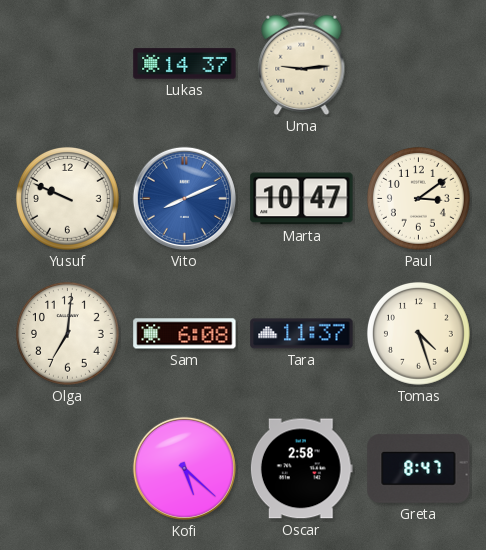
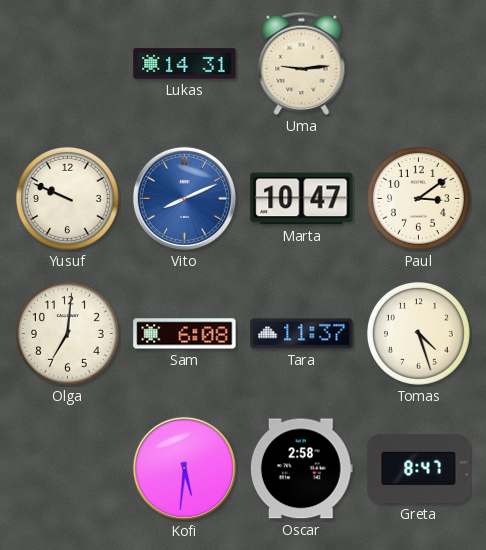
Lukas: 14:37 -> 14:31
Kofi: 5:22 -> 5:31
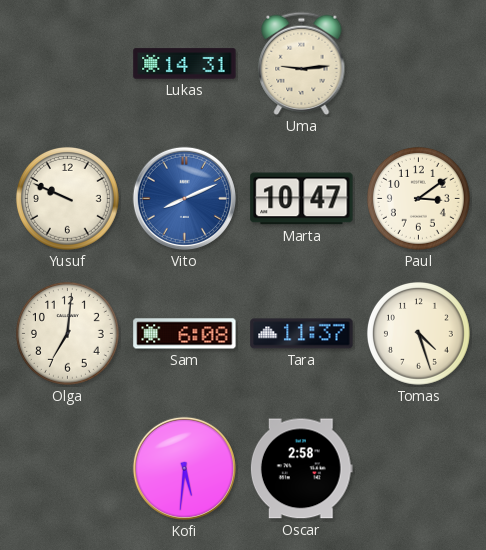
Greta: 8:47 -> none
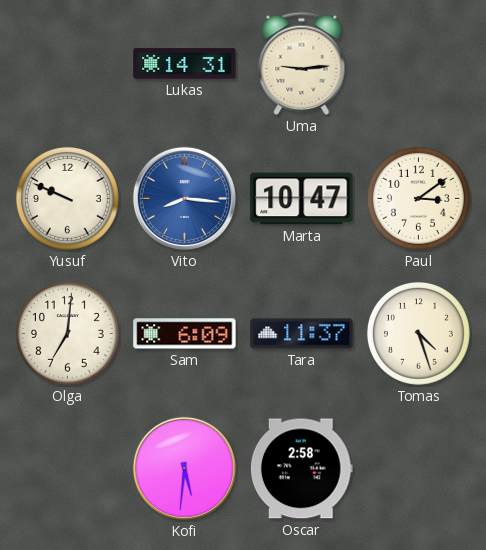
Vito: 8:11 -> 8:16
Sam: 6:08 -> 6:09
